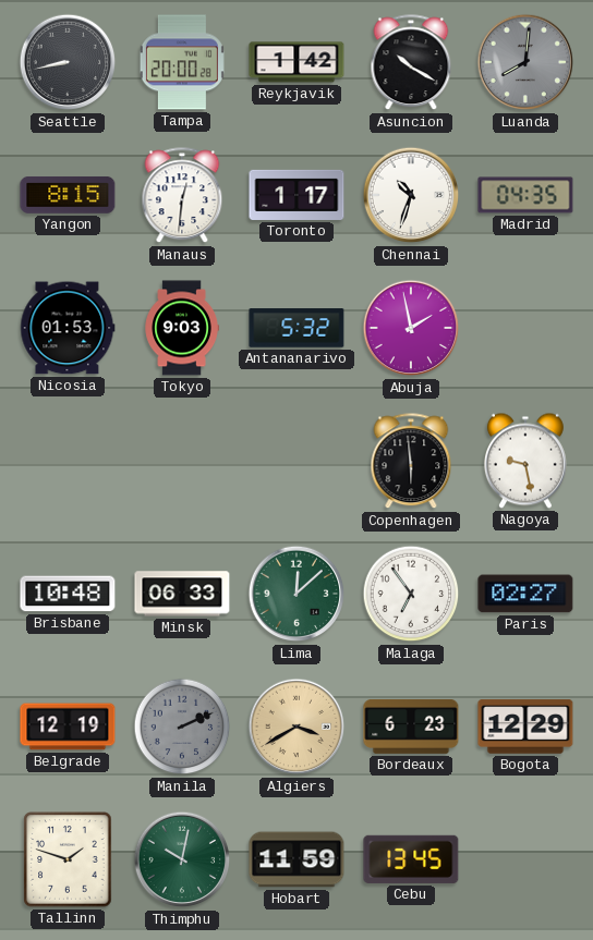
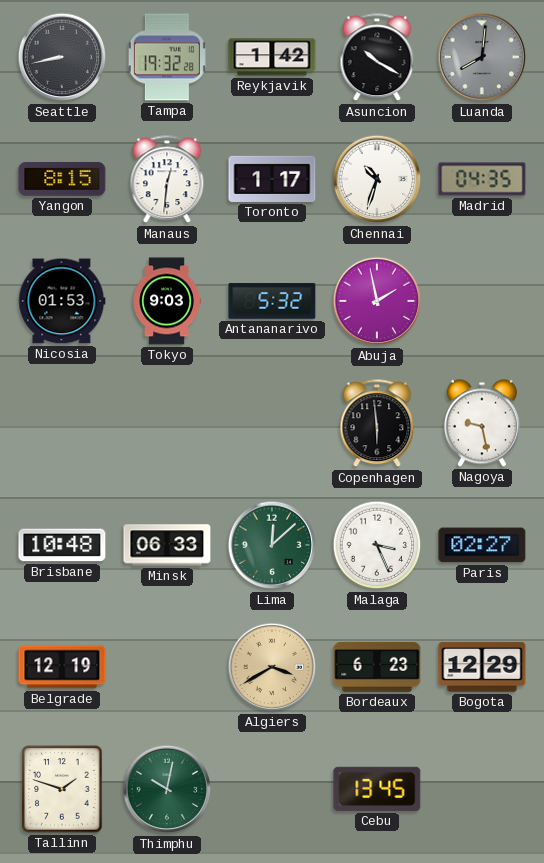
Tampa: 20:00 -> 19:32
Malaga: 6:54 -> 3:26
Manila: 2:11 -> none
Hobart: 11:59 -> none
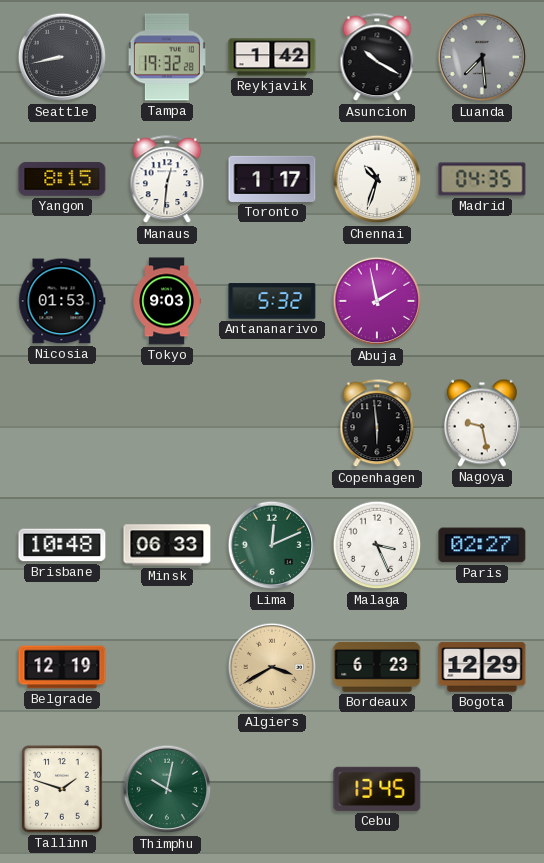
Luanda: 8:01 -> 7:29
Lima: 12:08 -> 12:11
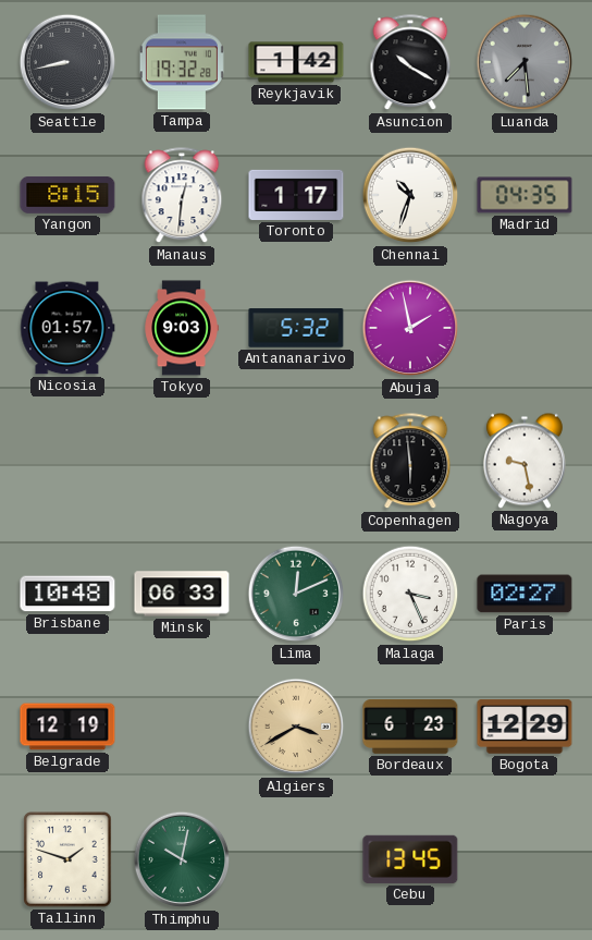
Nicosia: 01:53 -> 01:57
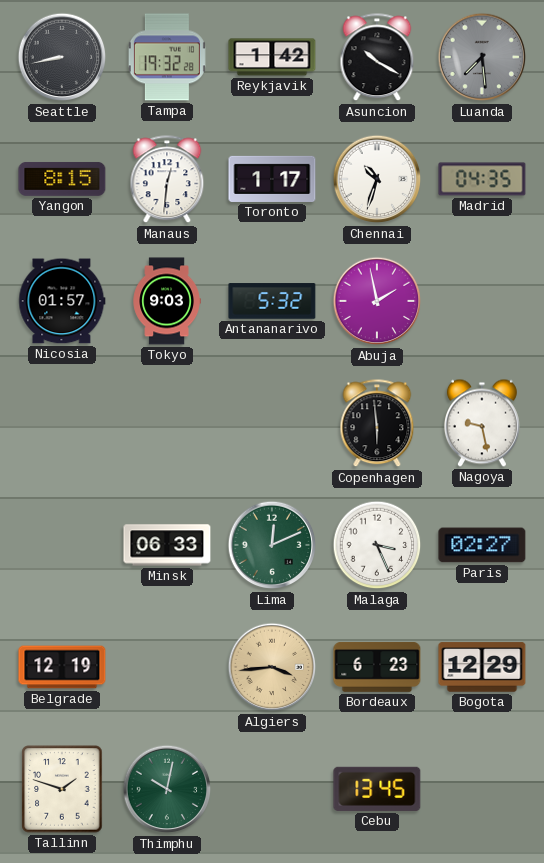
Brisbane: 10:48 -> none
Algiers: 3:40 -> 3:44
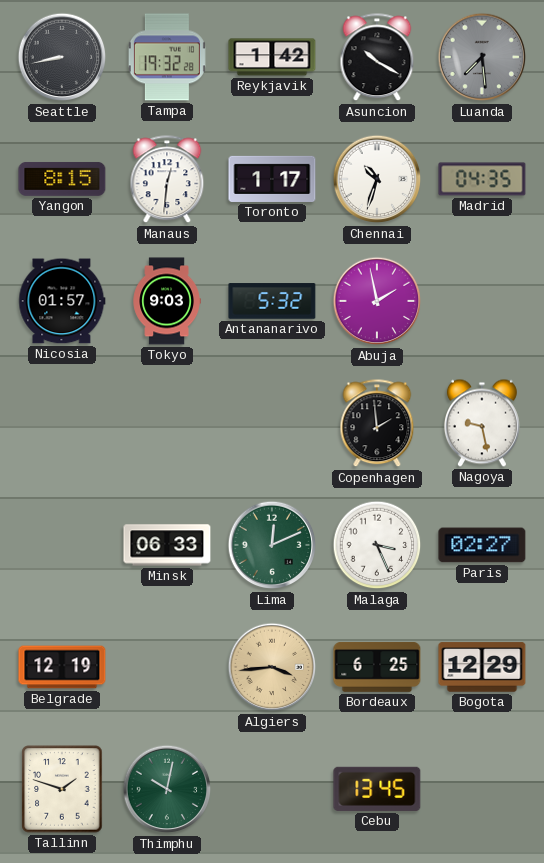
Copenhagen: 5:59 -> 1:59
Bordeaux: 6:23 -> 6:25
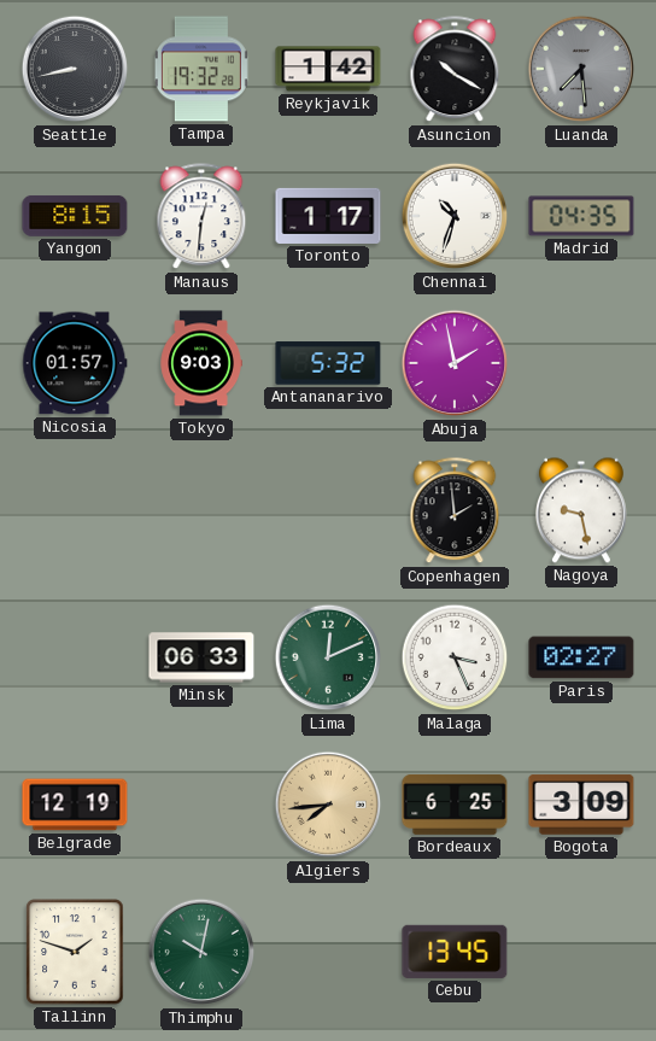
Algiers: 3:44 -> 7:44
Bogota: 12:29 -> 3:09
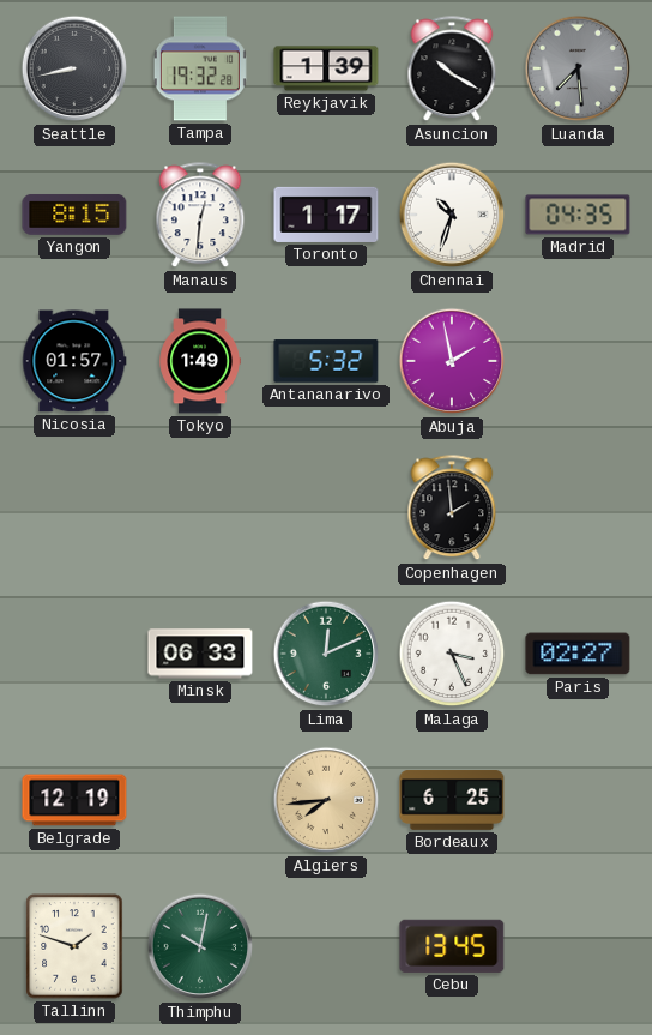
Reykjavik: 1:42 -> 1:39
Tokyo: 9:03 -> 1:49
Nagoya: 9:28 -> none
Bogota: 3:09 -> none
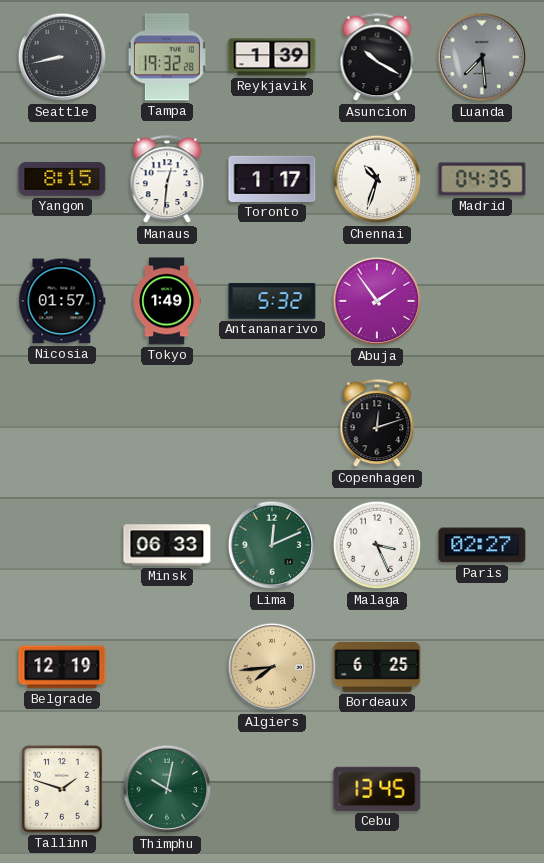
Abuja: 1:58 -> 1:54
Copenhagen: 1:59 -> 12:12
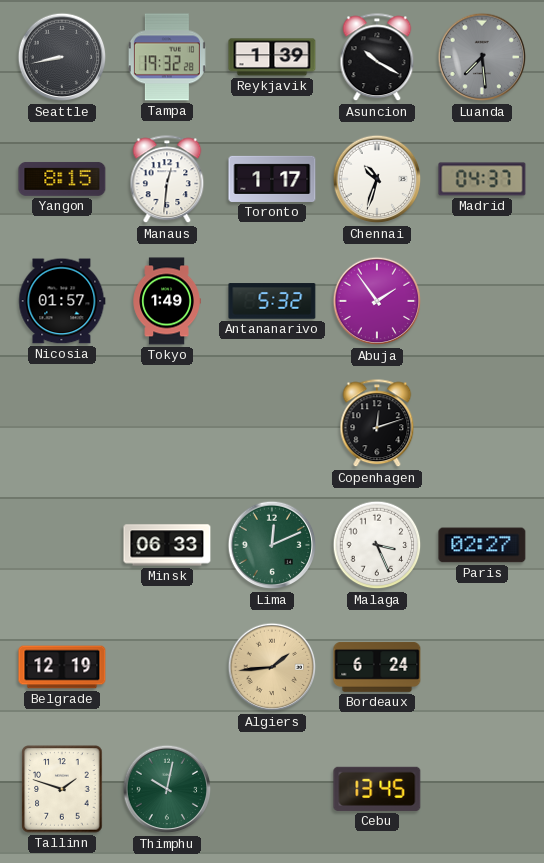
Madrid: 04:35 -> 04:37
Algiers: 7:44 -> 1:44
Bordeaux: 6:25 -> 6:24
